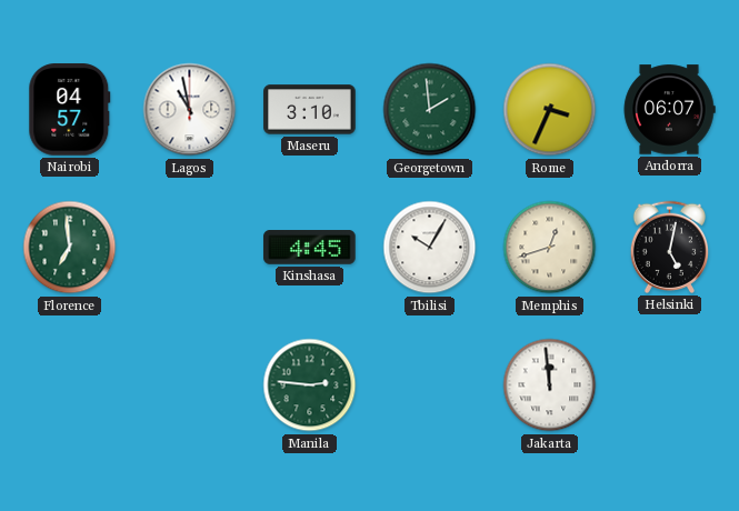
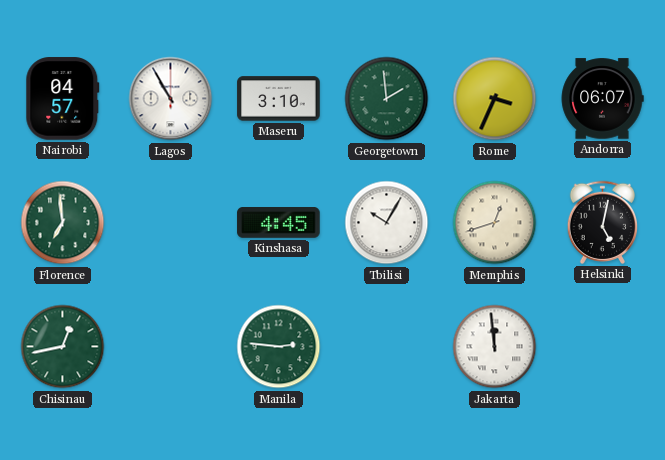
Lagos: 10:58 -> 10:55
Chisinau: none -> 12:43
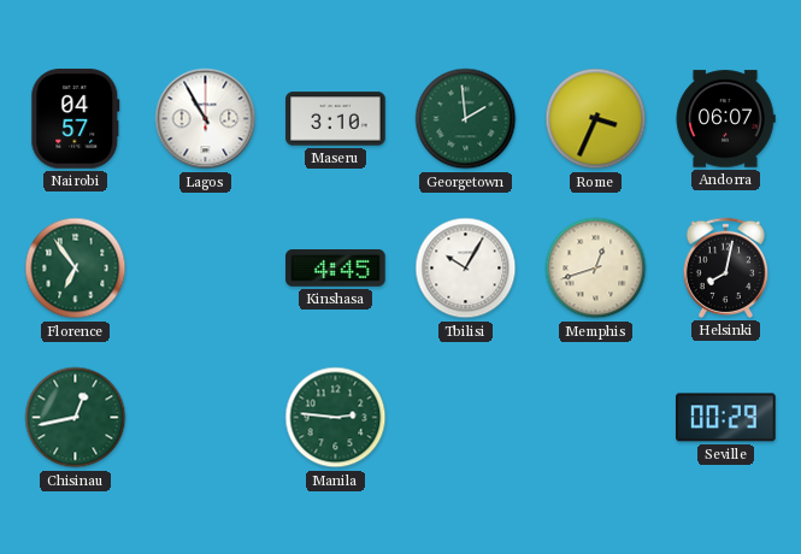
Florence: 6:59 -> 6:54
Helsinki: 5:02 -> 8:02
Jakarta: 11:59 -> none
Seville: none -> 00:29
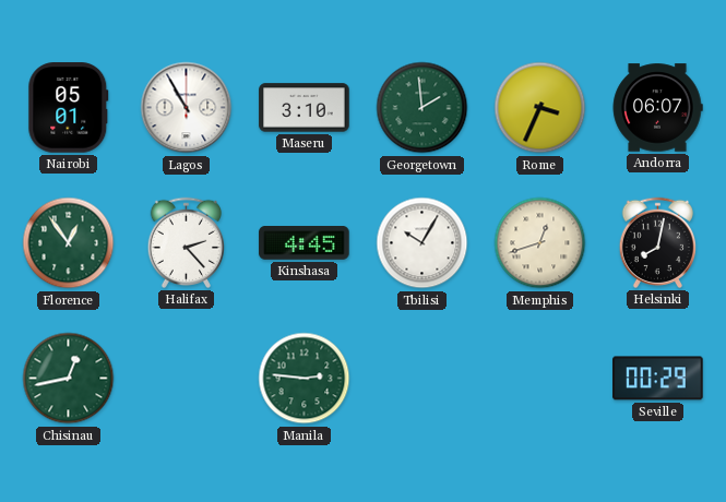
Nairobi: 04:57 -> 05:01
Florence: 6:54 -> 12:54
Halifax: none -> 2:23
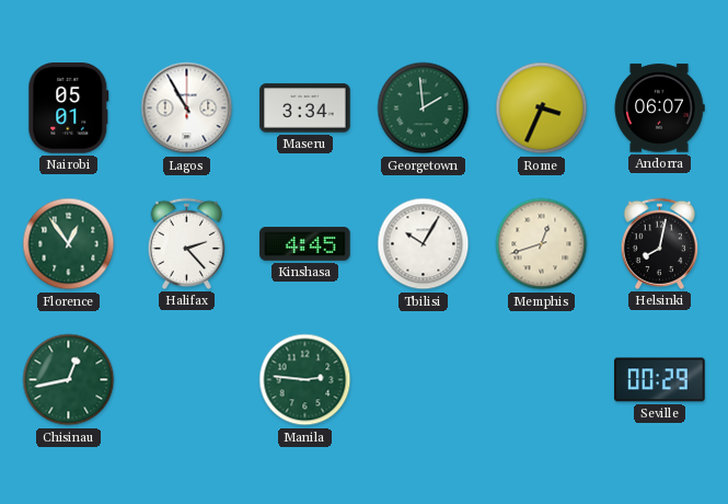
Maseru: 3:10 -> 3:34
